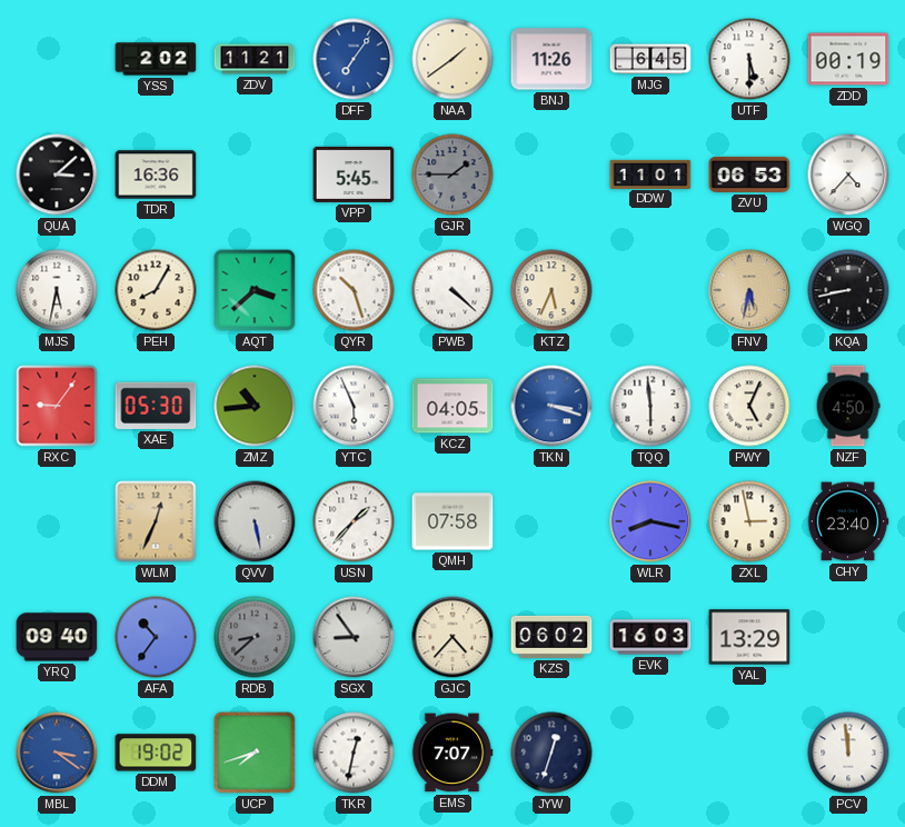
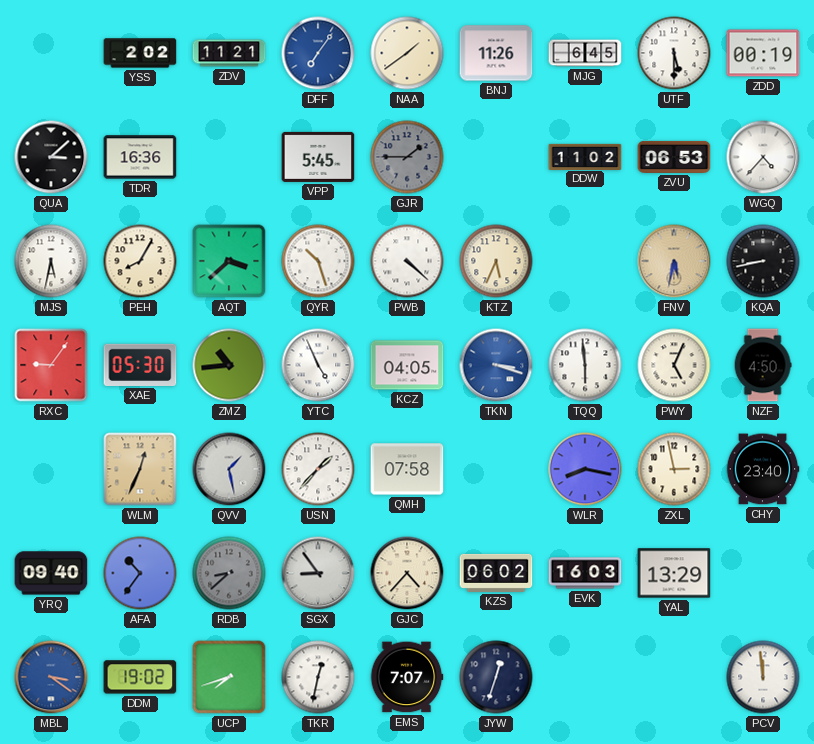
DDW: 11:01 -> 11:02
YTC: 5:56 -> 4:56
QVV: 5:28 -> 1:28
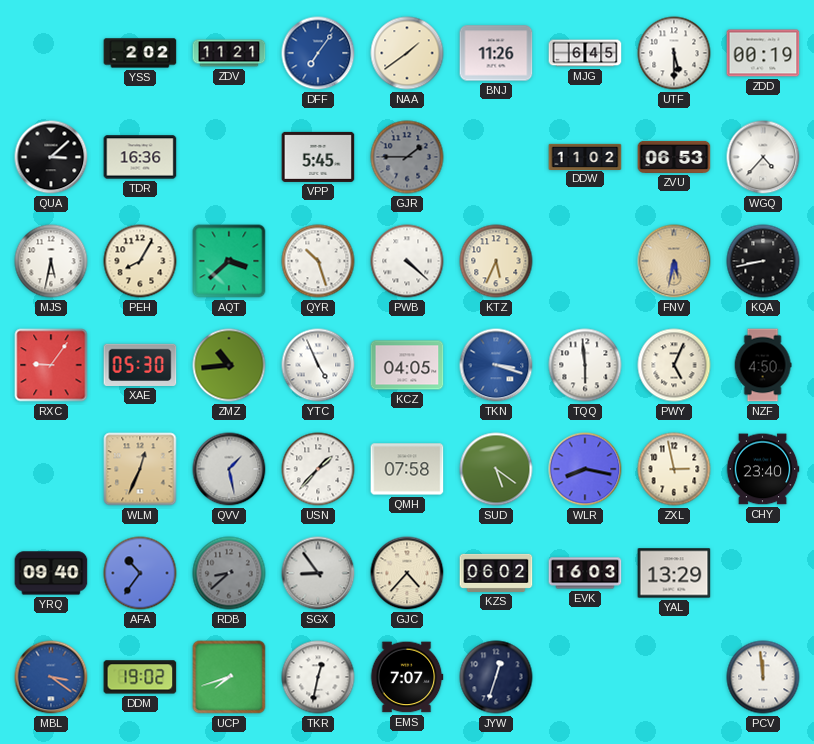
SUD: none -> 5:21
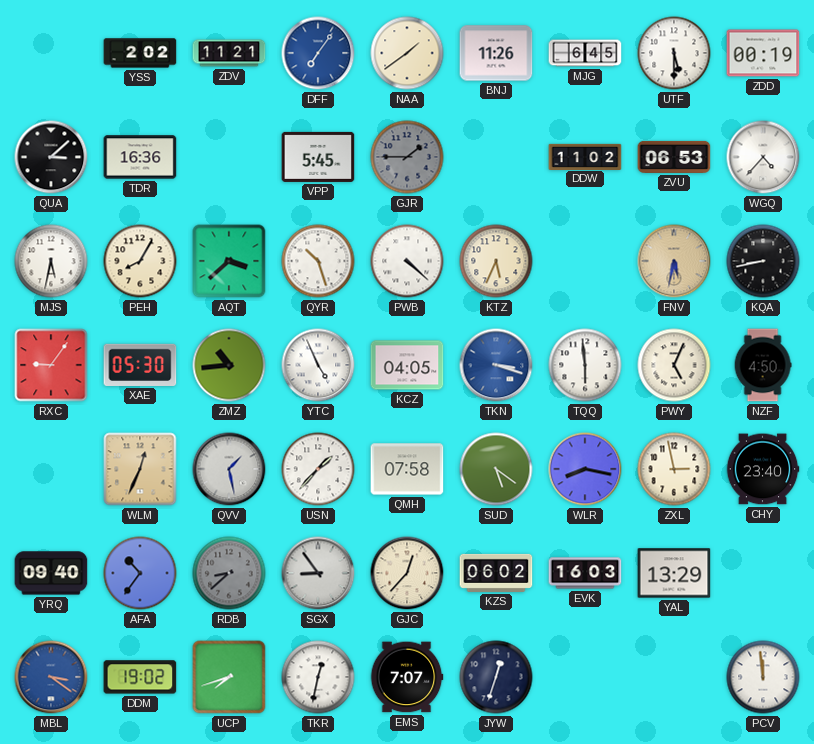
GJC: 4:37 -> 12:37
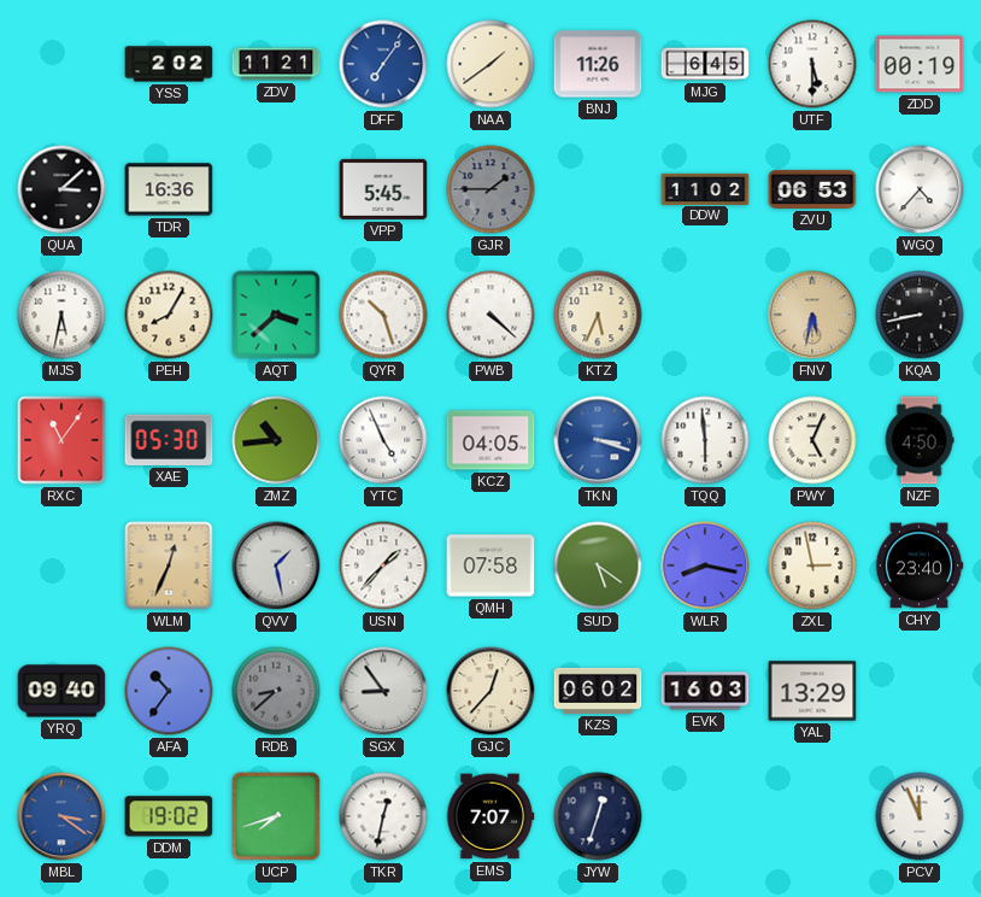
RXC: 9:06 -> 11:06
PCV: 11:59 -> 11:56
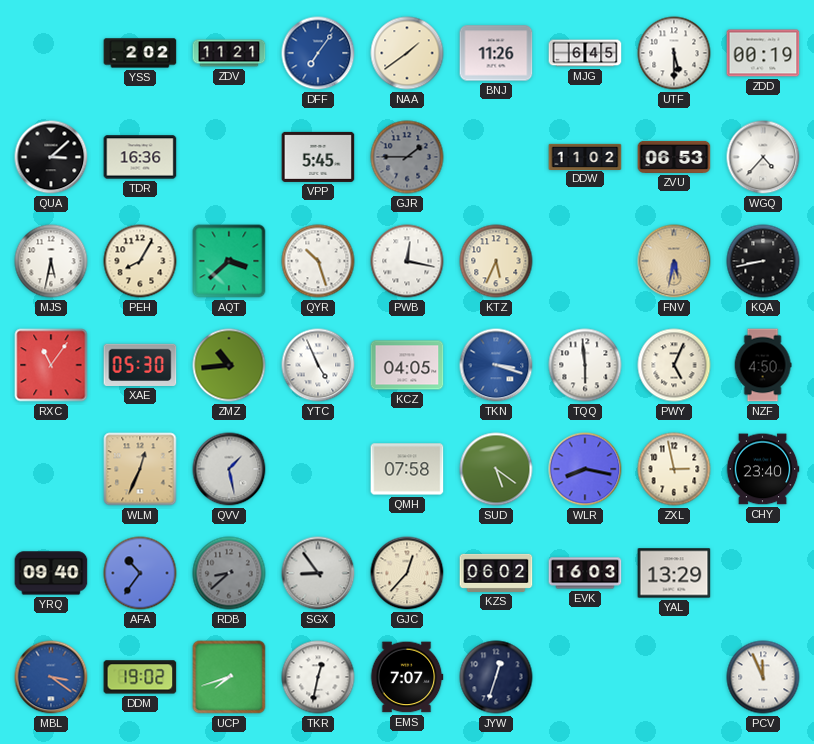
PWB: 4:22 -> 12:17
USN: 1:37 -> none
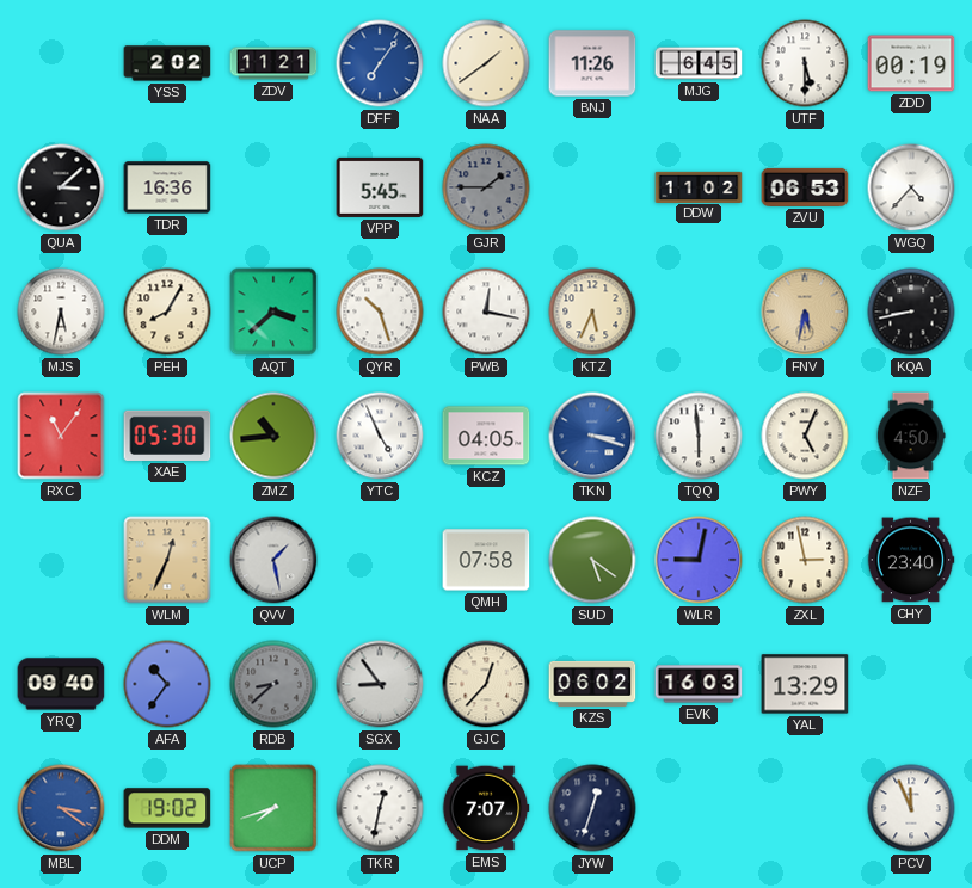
WLR: 8:17 -> 9:02
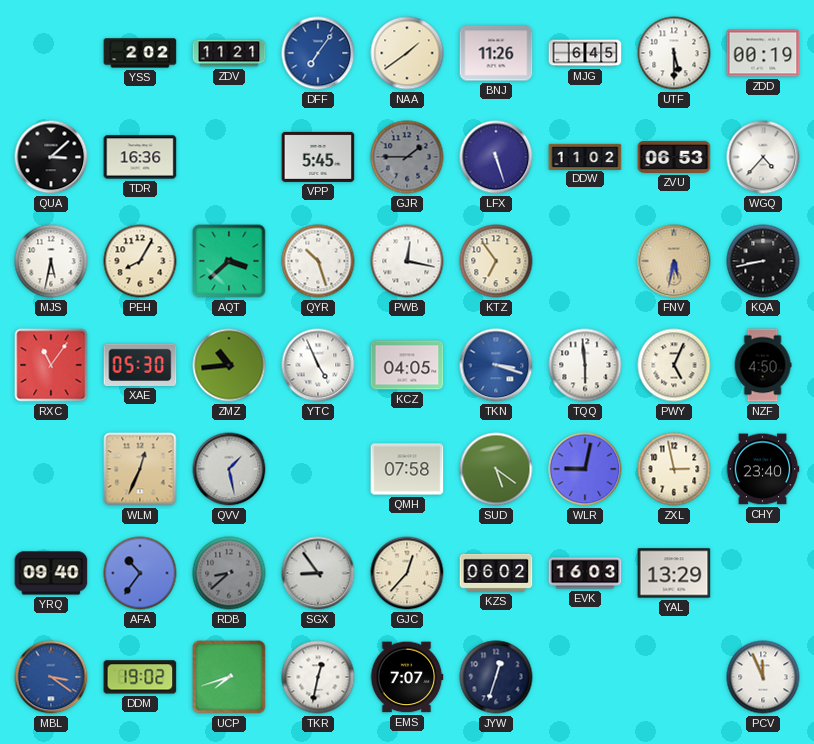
LFX: none -> 5:27
KTZ: 5:34 -> 6:54
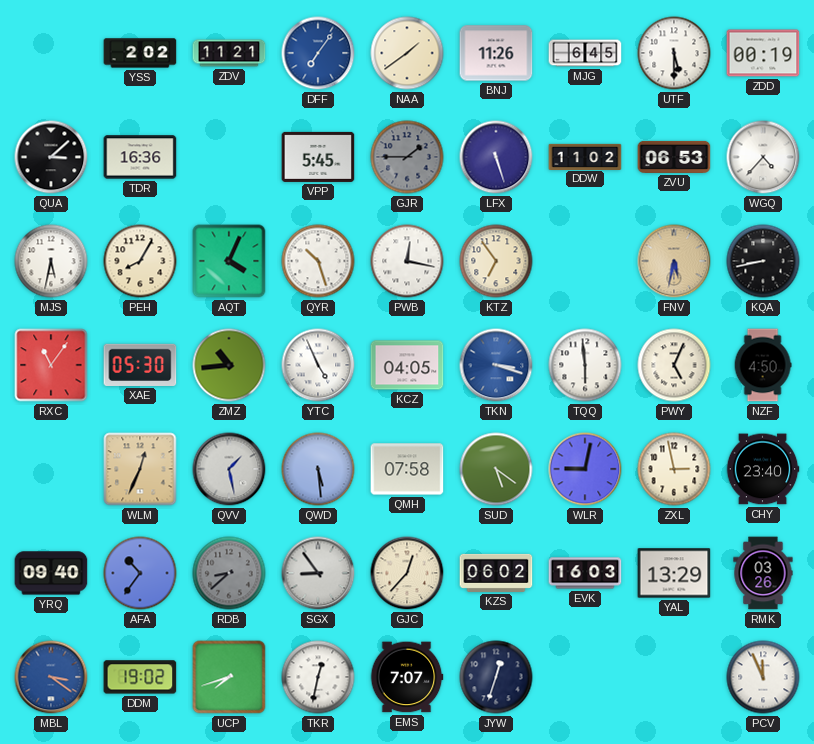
AQT: 3:38 -> 4:04
QWD: none -> 5:29
RMK: none -> 03:26
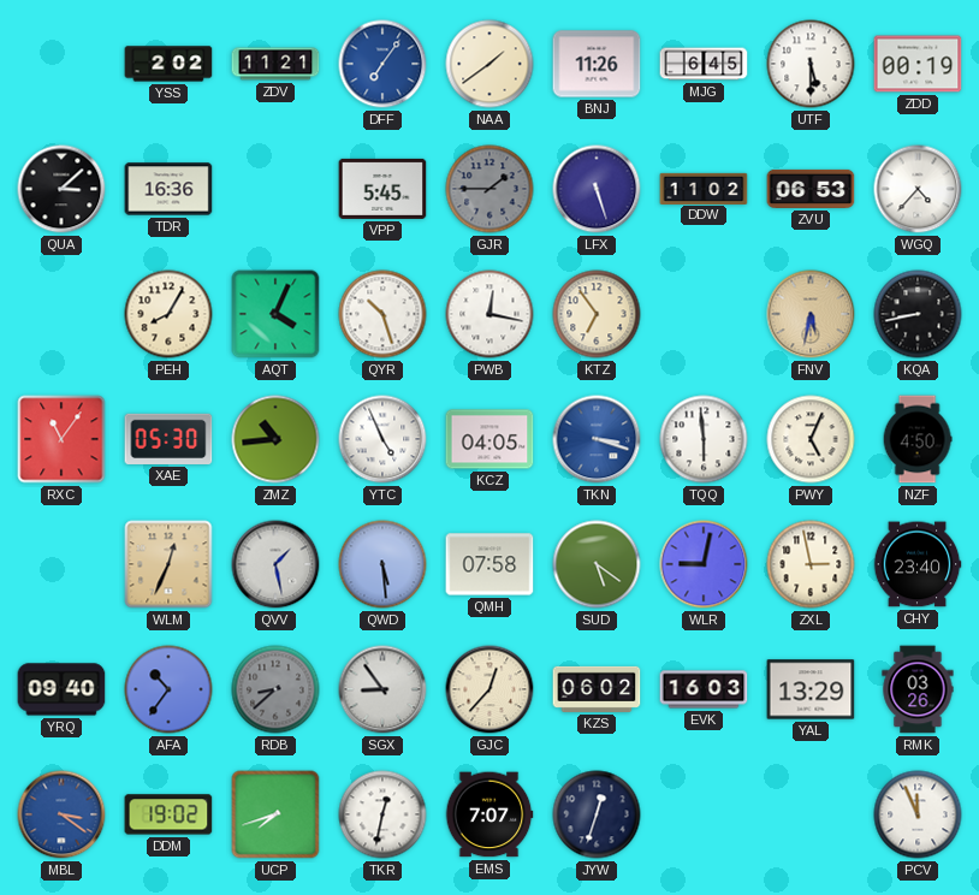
MJS: 5:32 -> none
